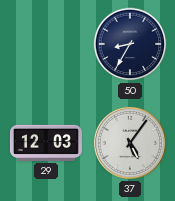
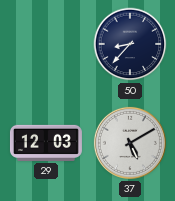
50: 8:35 -> 8:37
37: 5:06 -> 5:10
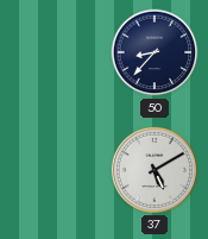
29: 12:03 -> none
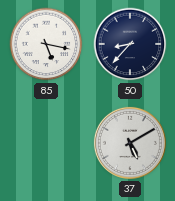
85: none -> 5:17
